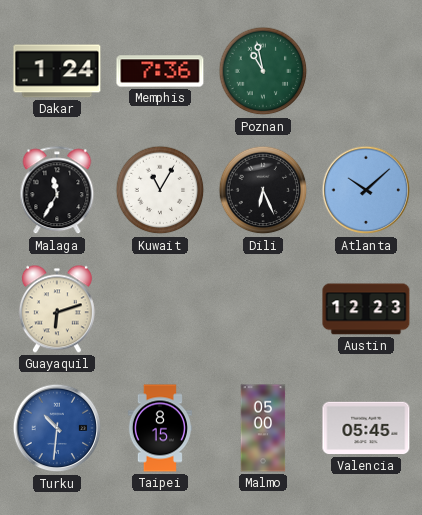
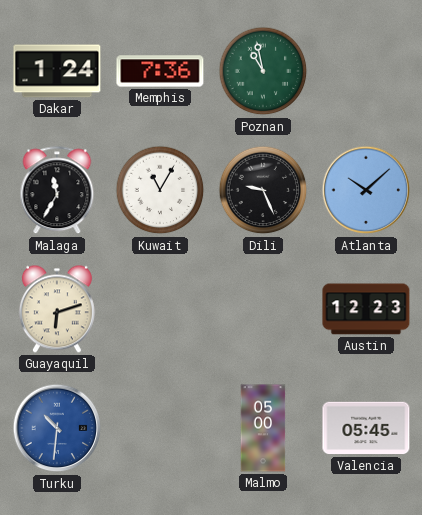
Dili: 6:26 -> 9:26
Taipei: 8:15 -> none
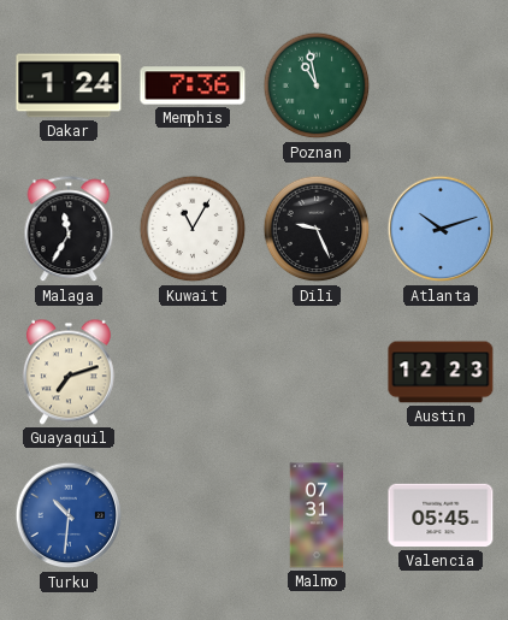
Atlanta: 10:08 -> 10:12
Guayaquil: 6:12 -> 7:12
Malmo: 05:00 -> 07:31
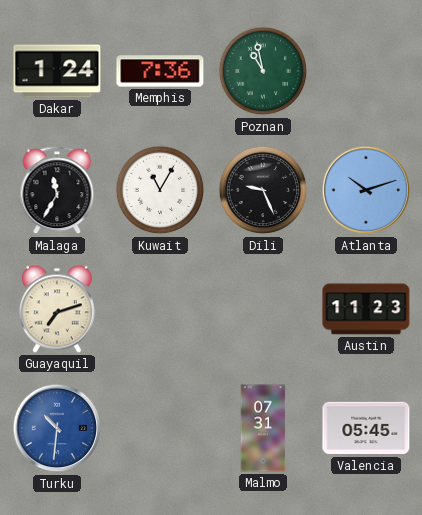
Austin: 12:23 -> 11:23
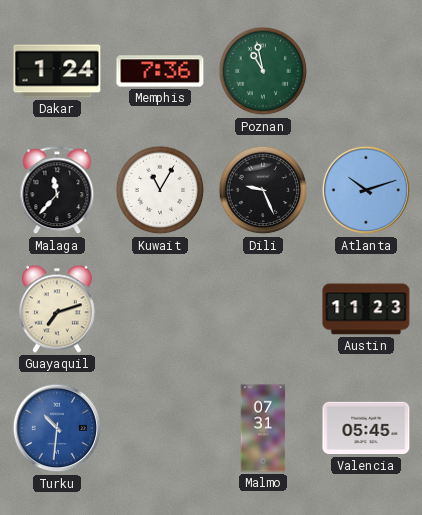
Malaga: 11:35 -> 11:37
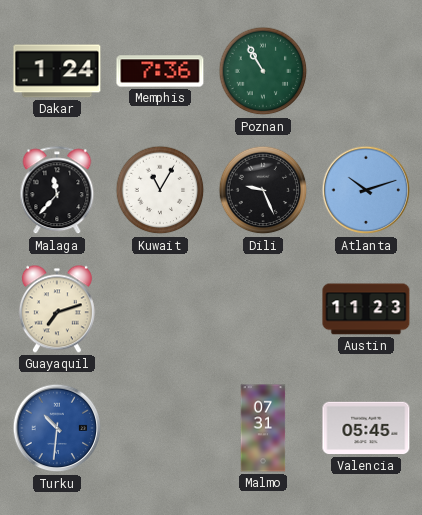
Poznan: 10:58 -> 10:55
